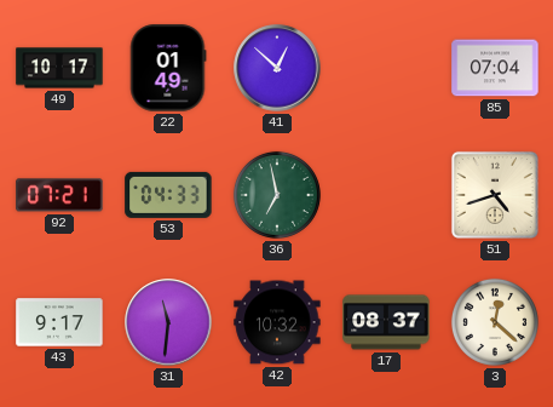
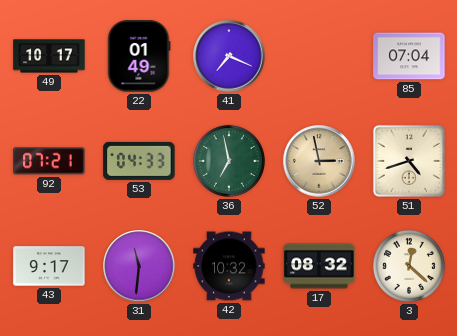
41: 12:52 -> 7:19
52: none -> 2:58
17: 08:37 -> 08:32
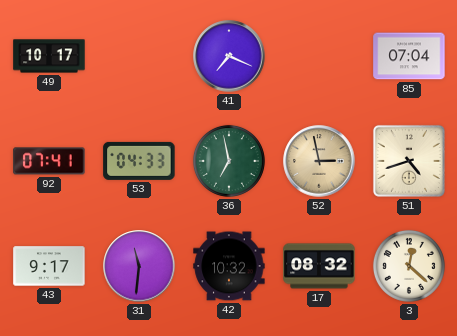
22: 01:49 -> none
92: 07:21 -> 07:41
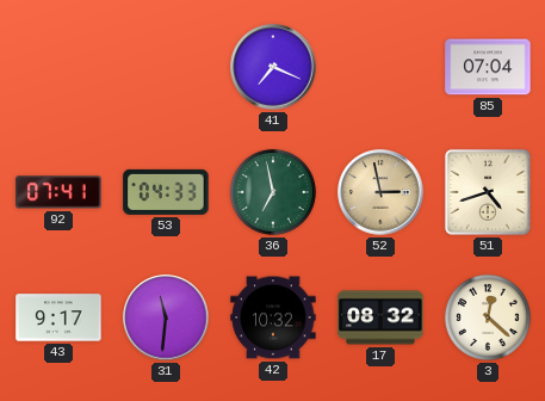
49: 10:17 -> none
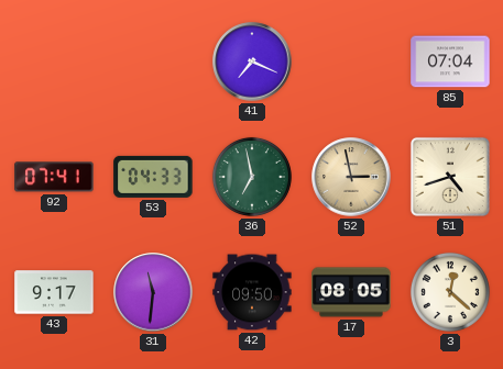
42: 10:32 -> 09:50
17: 08:32 -> 08:05
